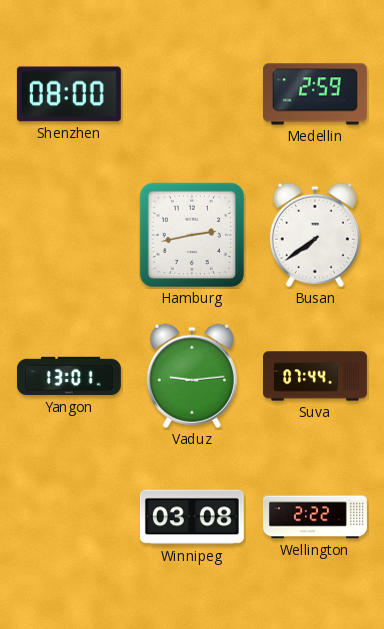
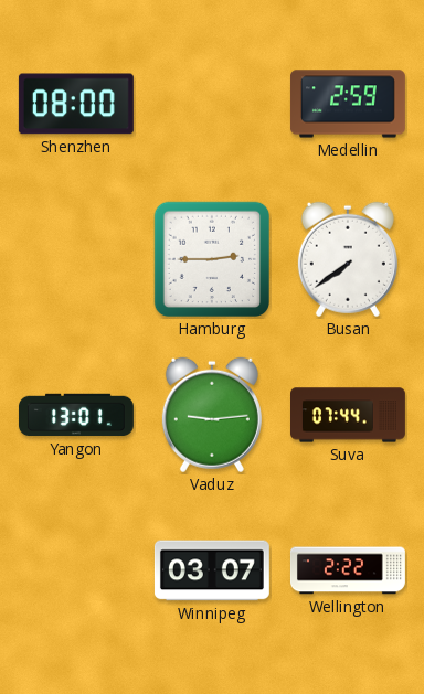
Hamburg: 2:43 -> 2:45
Winnipeg: 03:08 -> 03:07
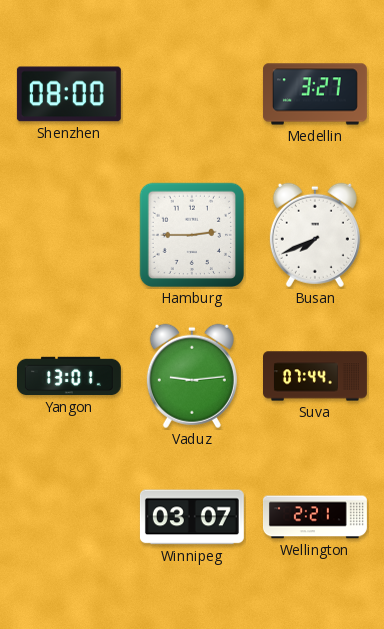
Medellin: 2:59 -> 3:27
Busan: 7:39 -> 7:41
Wellington: 2:22 -> 2:21
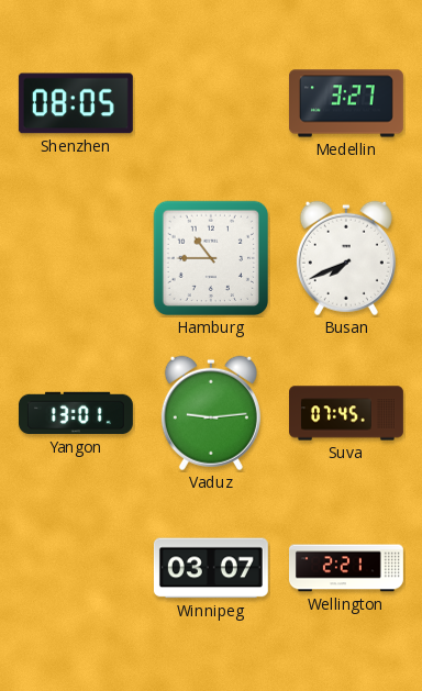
Shenzhen: 08:00 -> 08:05
Hamburg: 2:45 -> 10:45
Suva: 07:44 -> 07:45
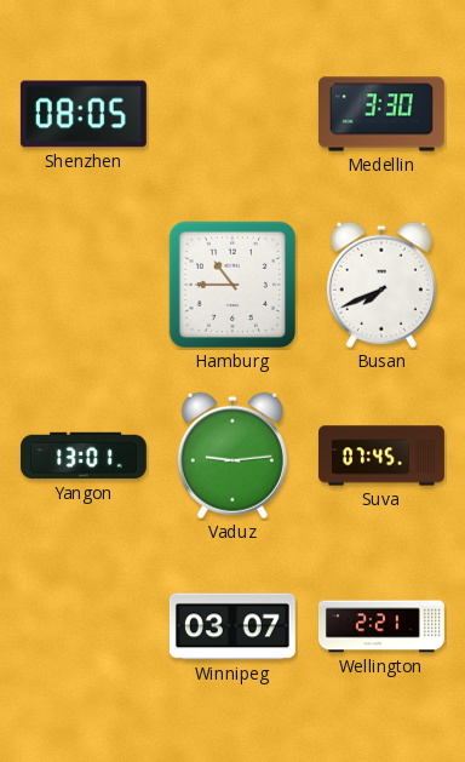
Medellin: 3:27 -> 3:30
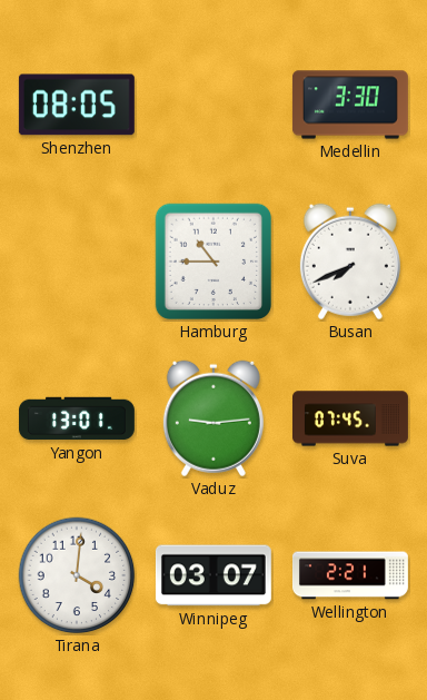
Tirana: none -> 4:01
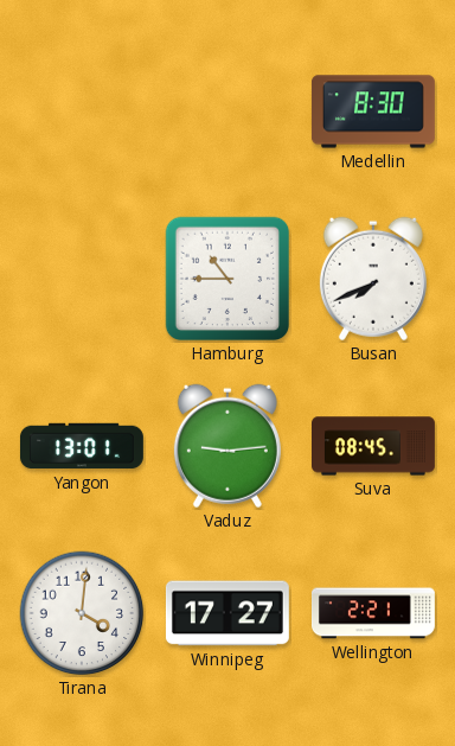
Shenzhen: 08:05 -> none
Medellin: 3:30 -> 8:30
Suva: 07:45 -> 08:45
Winnipeg: 03:07 -> 17:27
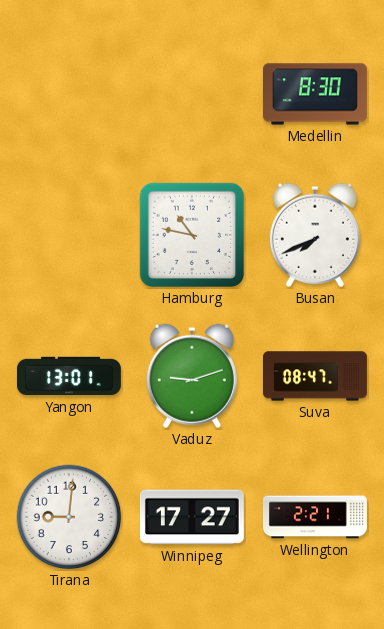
Hamburg: 10:45 -> 10:47
Vaduz: 9:14 -> 9:12
Suva: 08:45 -> 08:47
Tirana: 4:01 -> 9:01
